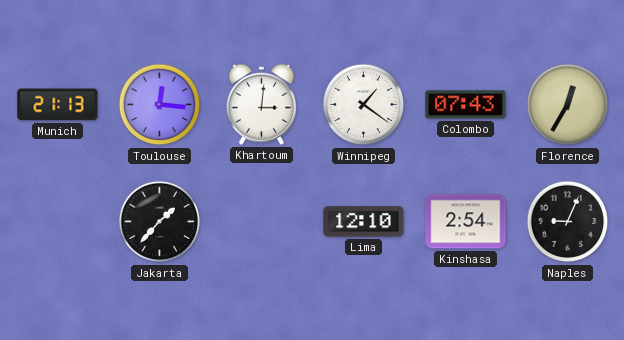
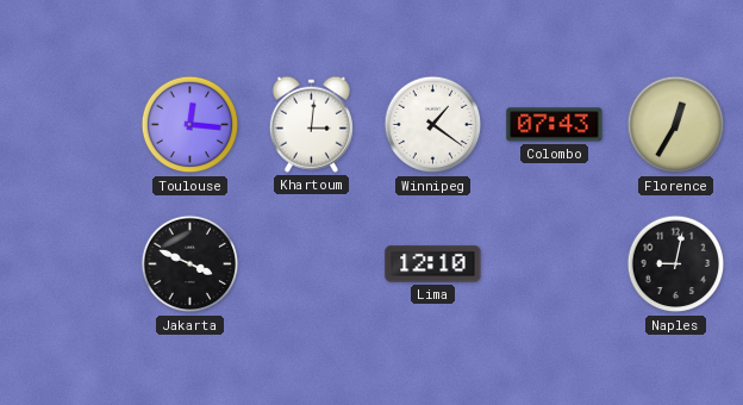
Munich: 21:13 -> none
Jakarta: 1:37 -> 3:49
Kinshasa: 2:54 -> none
Naples: 9:04 -> 9:02
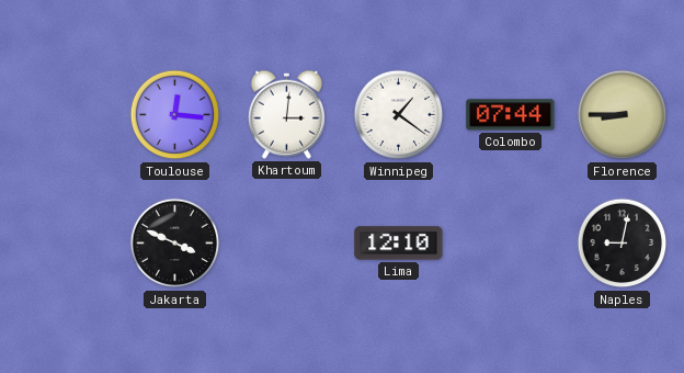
Colombo: 07:43 -> 07:44
Florence: 12:35 -> 8:45
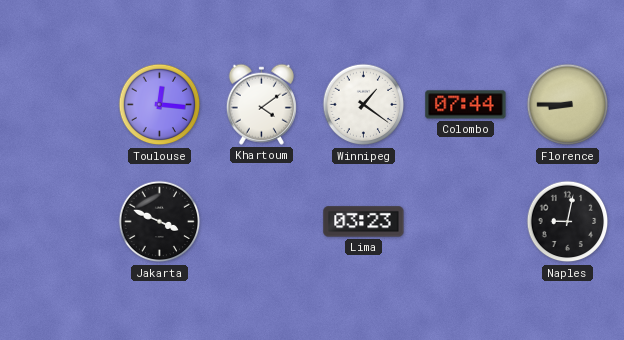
Khartoum: 3:01 -> 4:09
Lima: 12:10 -> 03:23
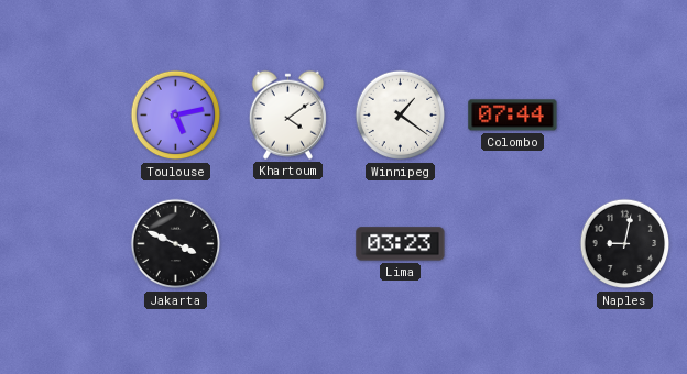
Toulouse: 12:16 -> 5:13
Florence: 8:45 -> none
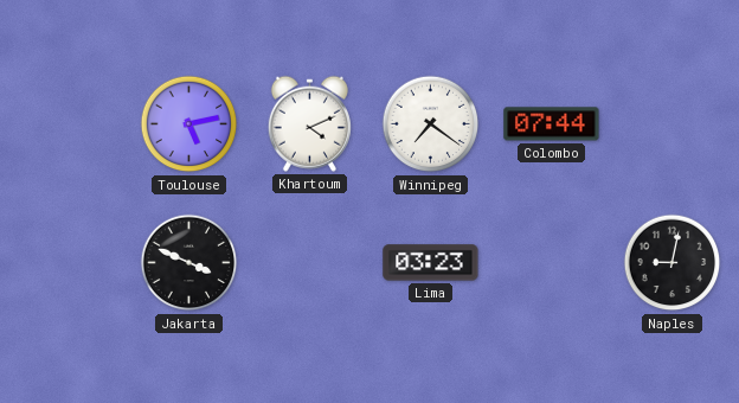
Khartoum: 4:09 -> 4:11
Winnipeg: 1:21 -> 7:21
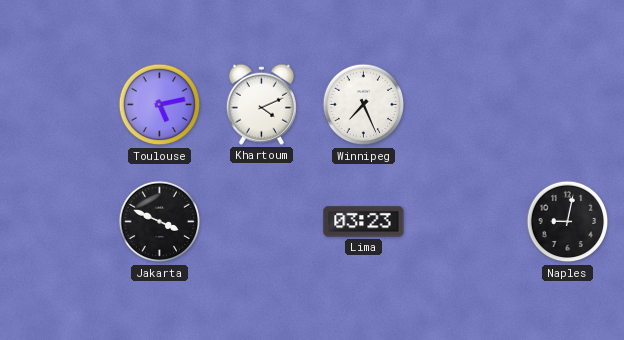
Winnipeg: 7:21 -> 7:26
Colombo: 07:44 -> none
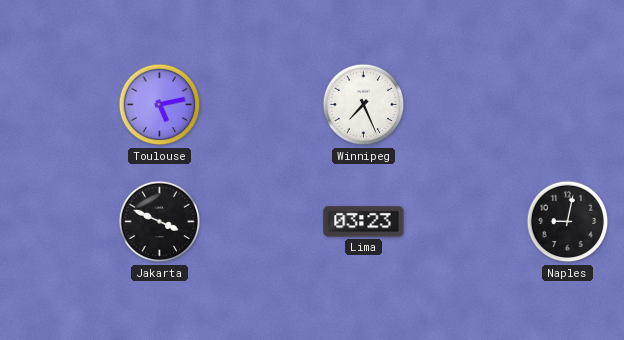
Khartoum: 4:11 -> none
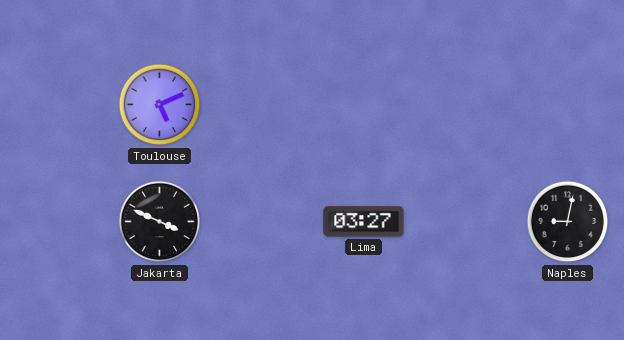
Toulouse: 5:13 -> 5:11
Winnipeg: 7:26 -> none
Lima: 03:23 -> 03:27
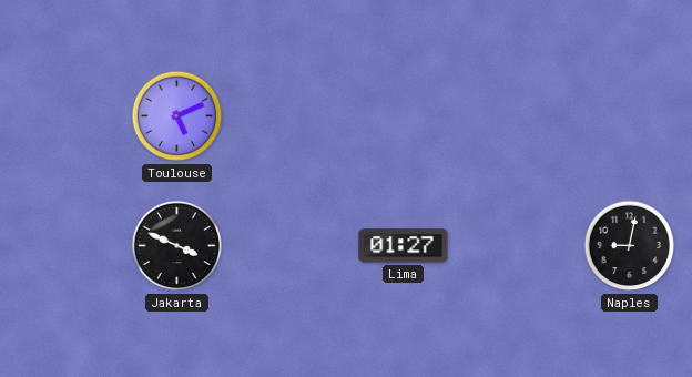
Lima: 03:27 -> 01:27
